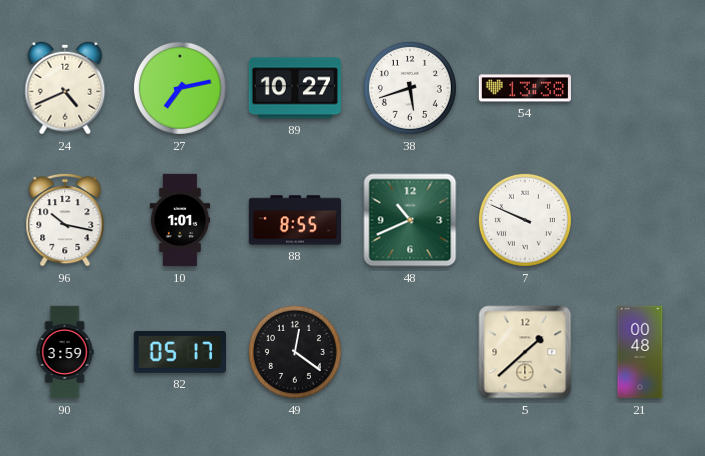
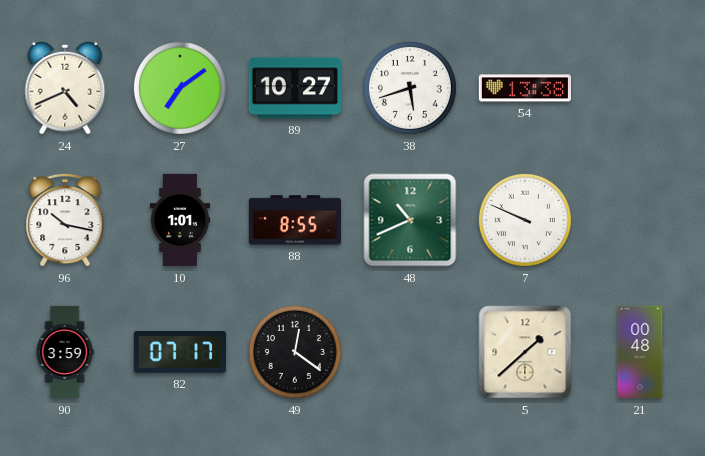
27: 7:13 -> 7:09
82: 05:17 -> 07:17
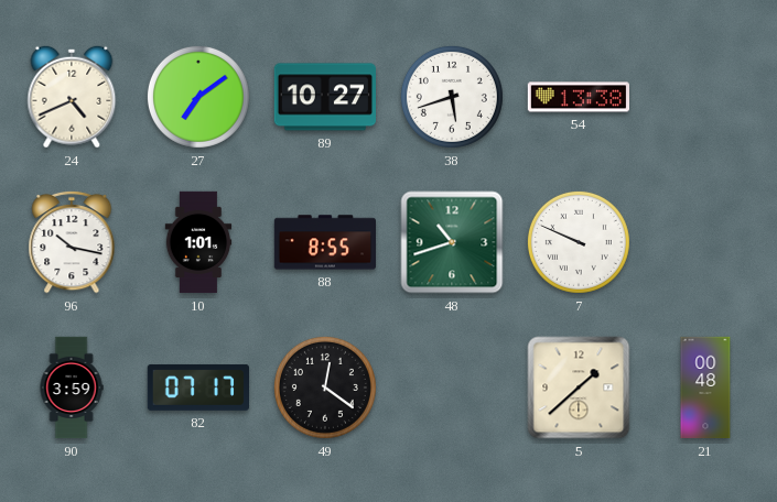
48: 10:41 -> 10:42
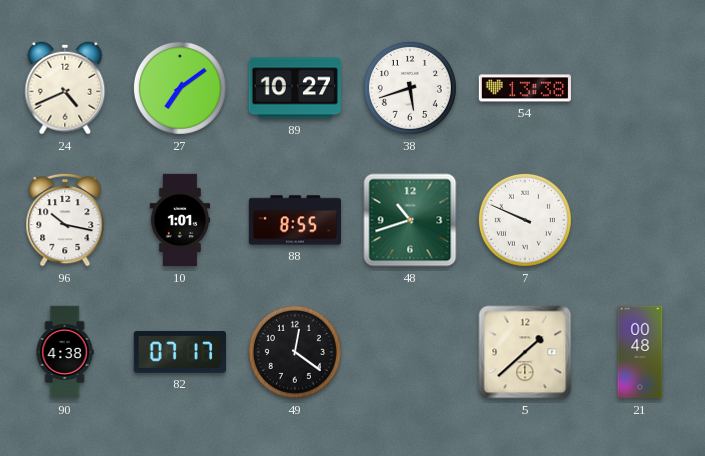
90: 3:59 -> 4:38
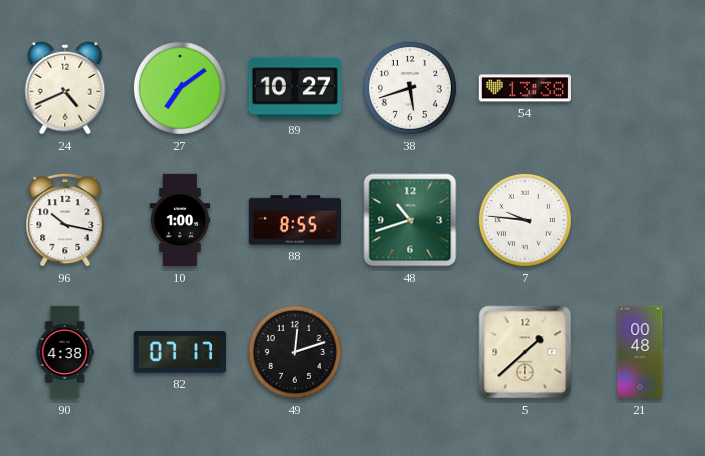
10: 1:01 -> 1:00
7: 9:49 -> 9:46
49: 12:21 -> 12:12
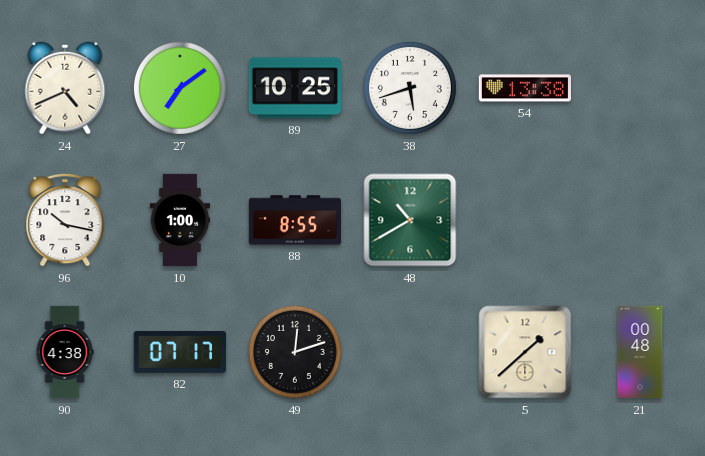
89: 10:27 -> 10:25
48: 10:42 -> 10:40
7: 9:46 -> none
